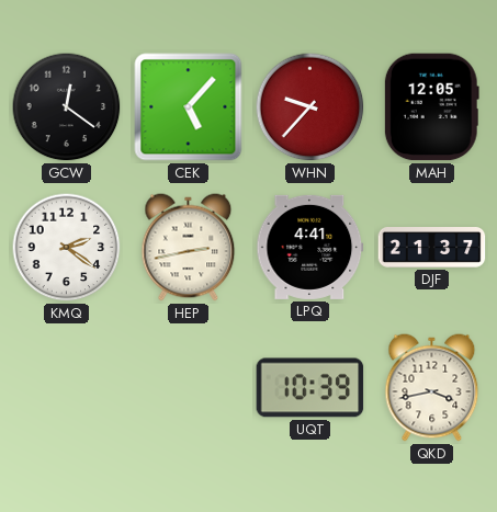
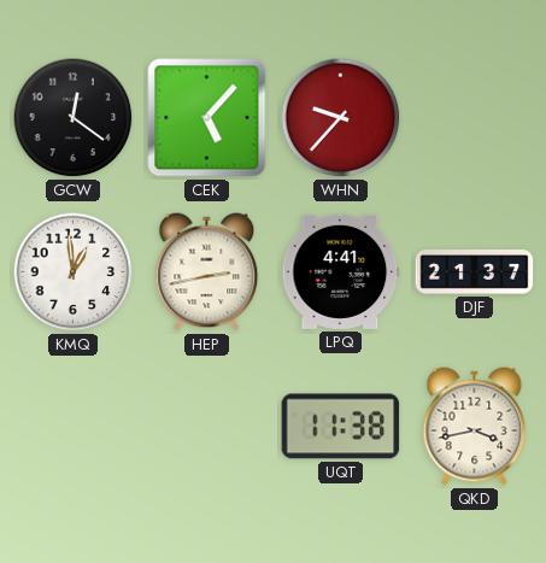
MAH: 12:05 -> none
KMQ: 2:21 -> 12:59
UQT: 10:39 -> 11:38
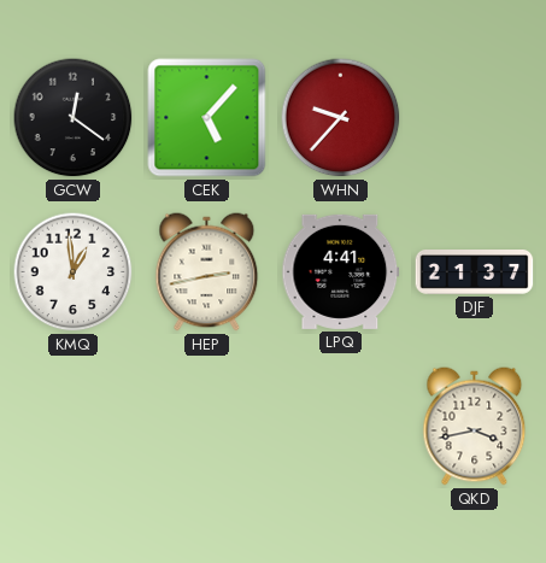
UQT: 11:38 -> none
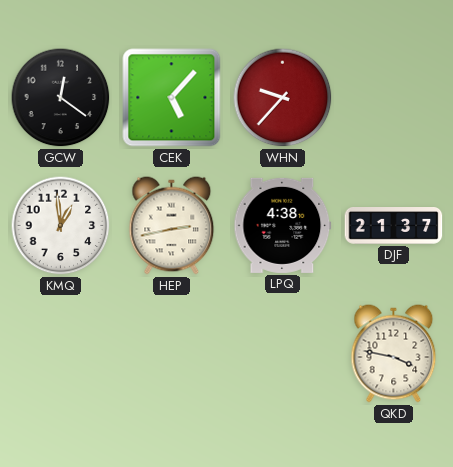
LPQ: 4:41 -> 4:38
QKD: 3:43 -> 3:47
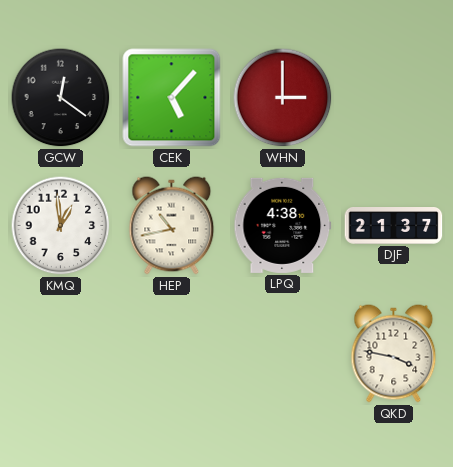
WHN: 9:37 -> 3:00
HEP: 2:43 -> 10:43
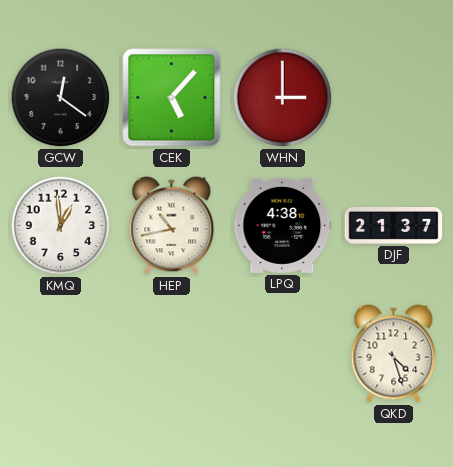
QKD: 3:47 -> 4:27
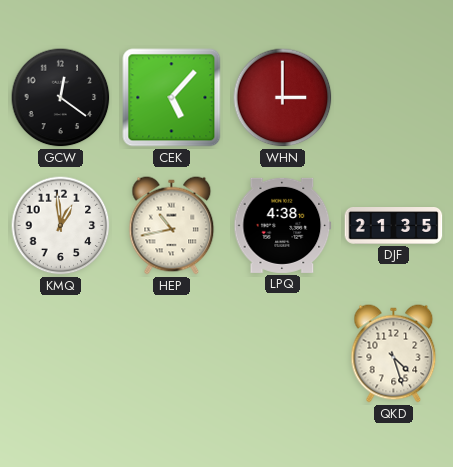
DJF: 21:37 -> 21:35
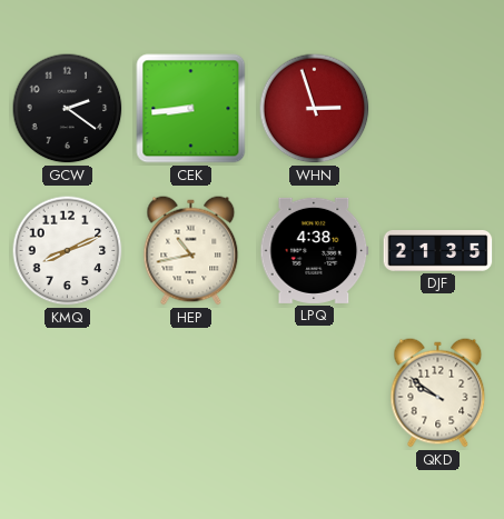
GCW: 12:21 -> 2:21
CEK: 5:07 -> 8:44
WHN: 3:00 -> 2:57
KMQ: 12:59 -> 8:11
QKD: 4:27 -> 9:51
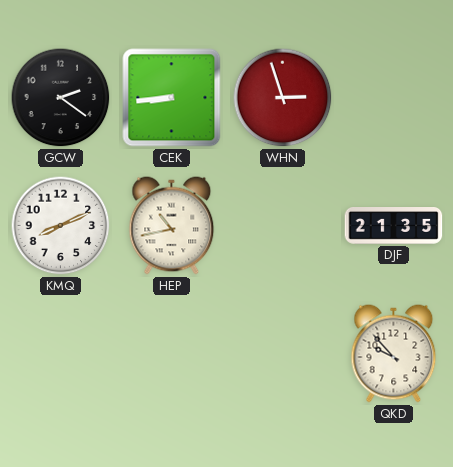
LPQ: 4:38 -> none
QKD: 9:51 -> 9:53
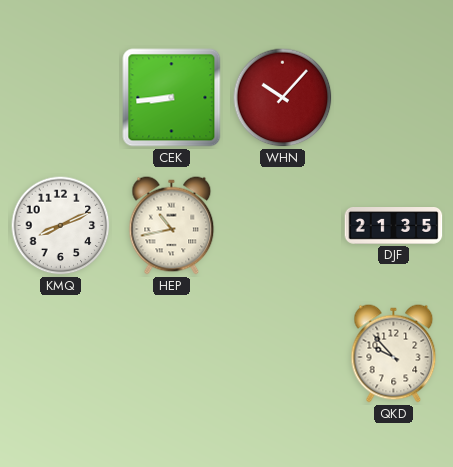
GCW: 2:21 -> none
WHN: 2:57 -> 10:07
